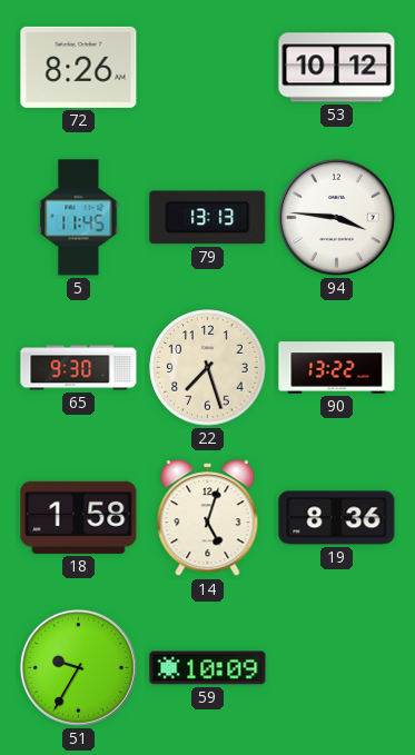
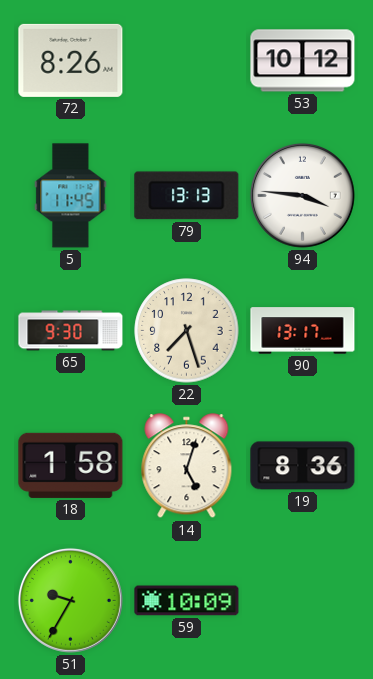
90: 13:22 -> 13:17
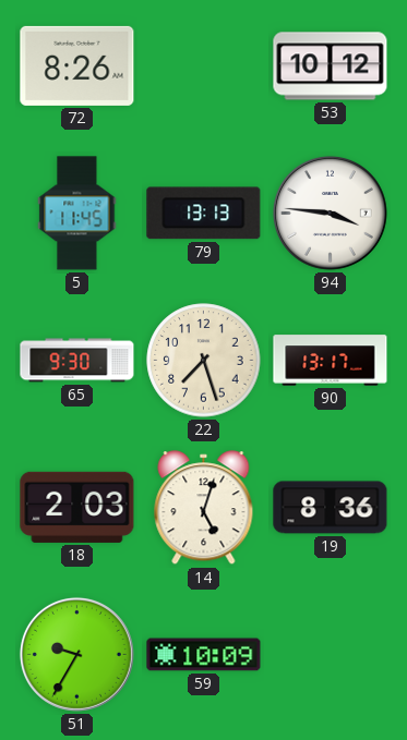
18: 1:58 -> 2:03
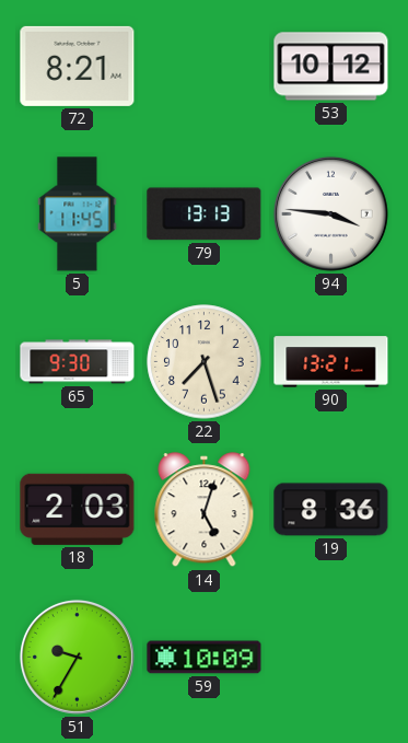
72: 8:26 -> 8:21
90: 13:17 -> 13:21
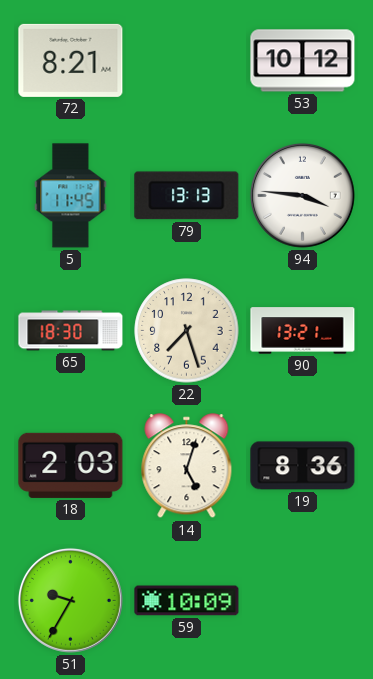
65: 9:30 -> 18:30
